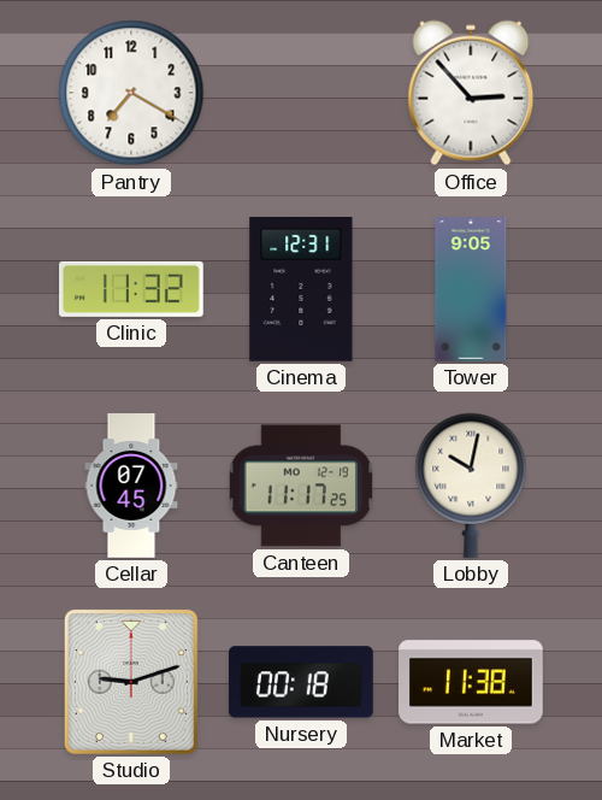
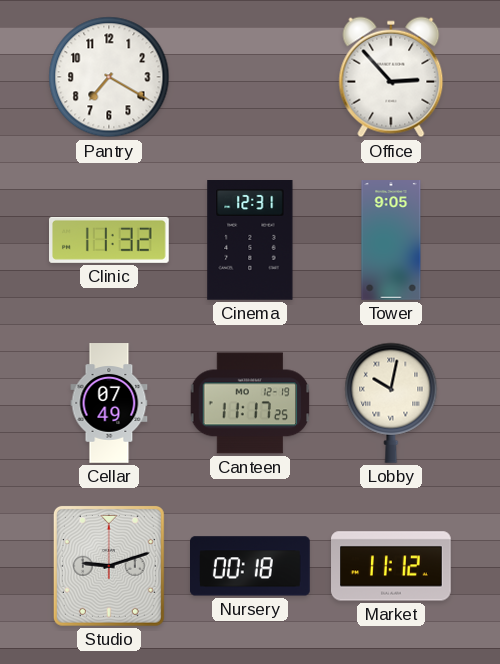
Cellar: 07:45 -> 07:49
Market: 11:38 -> 11:12
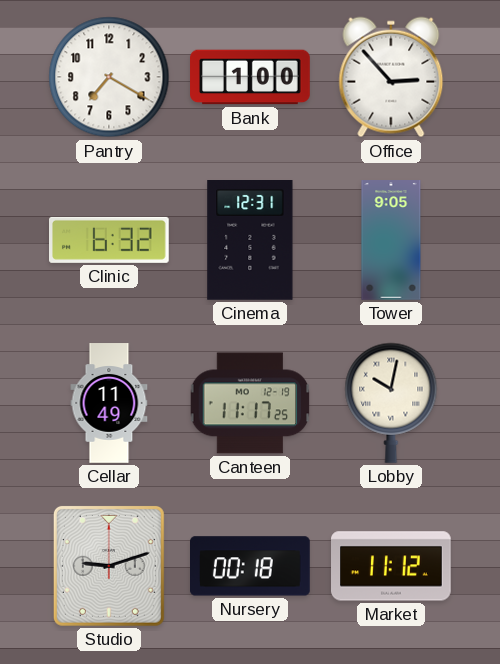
Bank: none -> 1:00
Clinic: 11:32 -> 6:32
Cellar: 07:49 -> 11:49
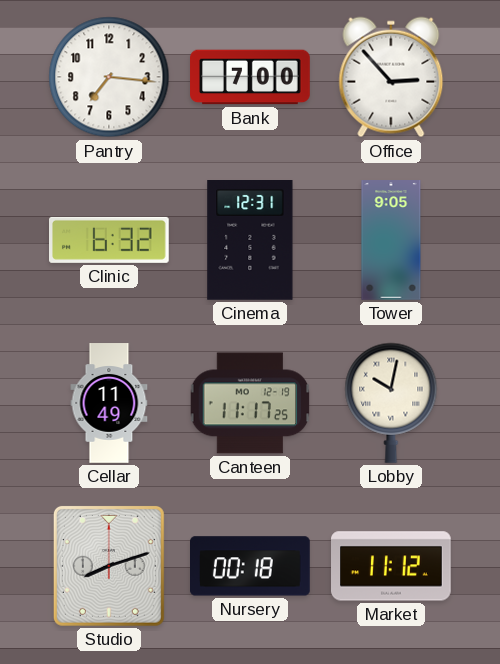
Pantry: 7:20 -> 7:16
Bank: 1:00 -> 7:00
Studio: 9:12 -> 8:12
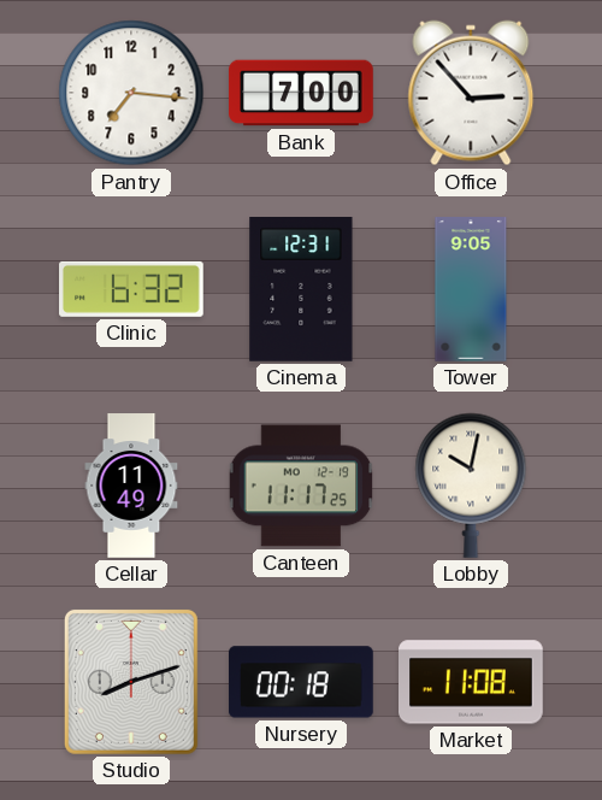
Market: 11:12 -> 11:08
